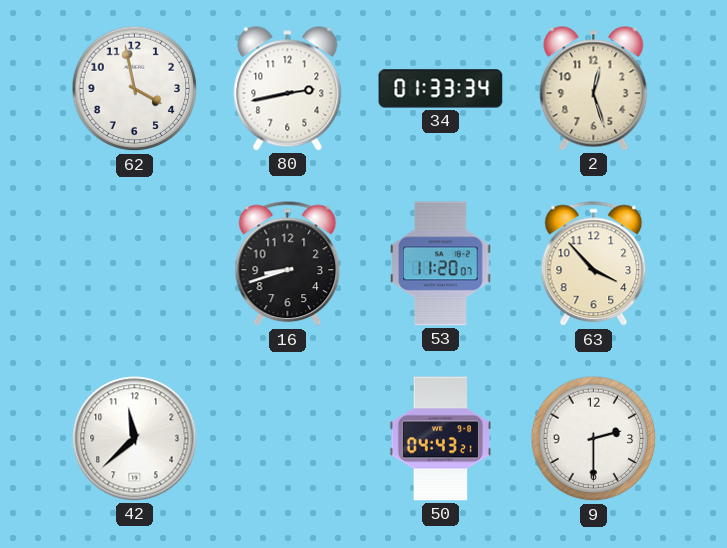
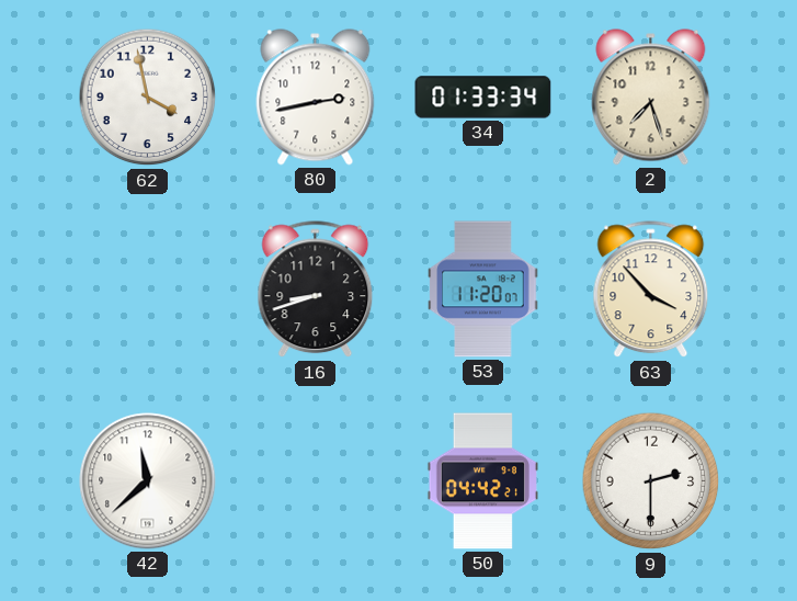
2: 12:27 -> 7:27
50: 04:43 -> 04:42
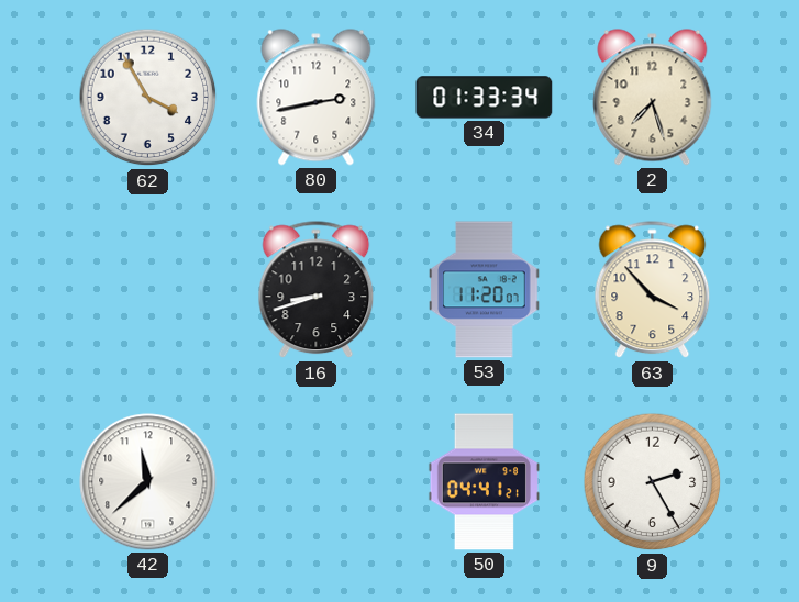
62: 3:58 -> 3:55
50: 04:42 -> 04:41
9: 2:30 -> 2:25
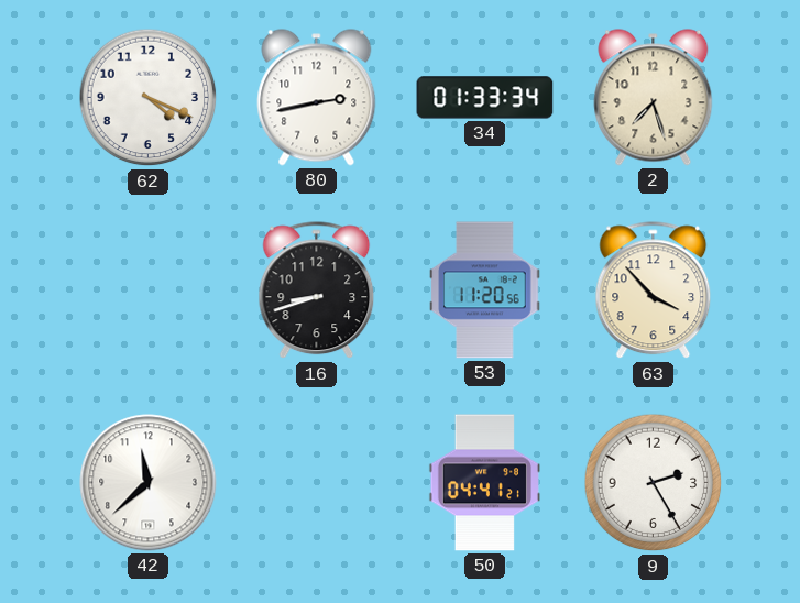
62: 3:55 -> 4:19
53: 11:20:07 -> 11:20:56
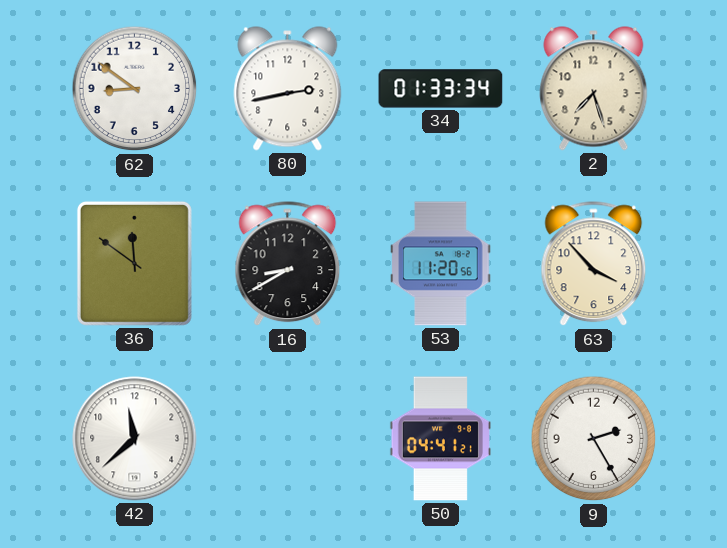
62: 4:19 -> 8:51
36: none -> 11:51
16: 8:42 -> 8:40
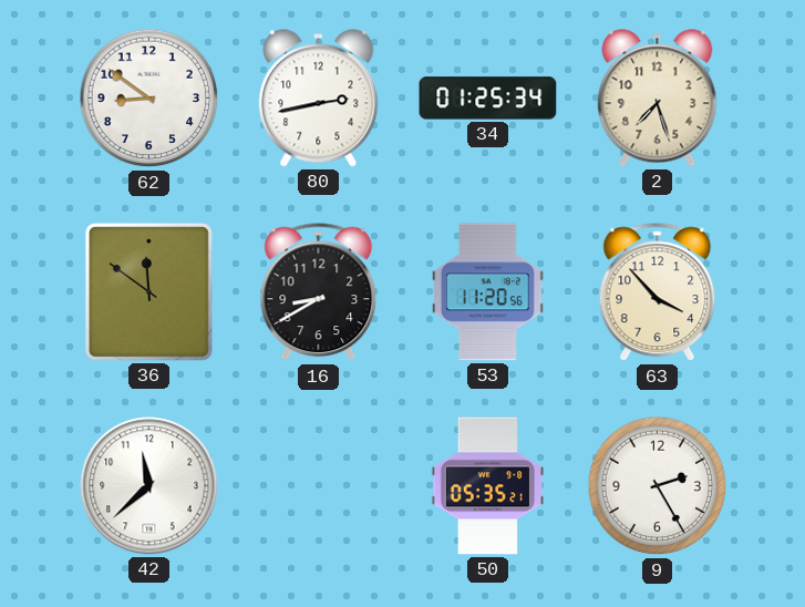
34: 01:33 -> 01:25
50: 04:41 -> 05:35
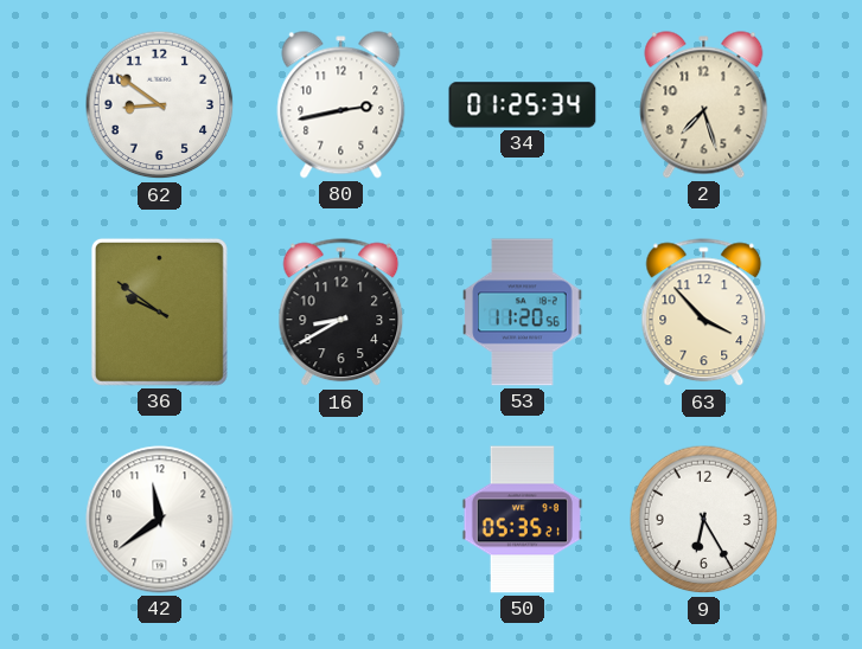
36: 11:51 -> 9:51
42: 11:38 -> 11:39
9: 2:25 -> 6:25
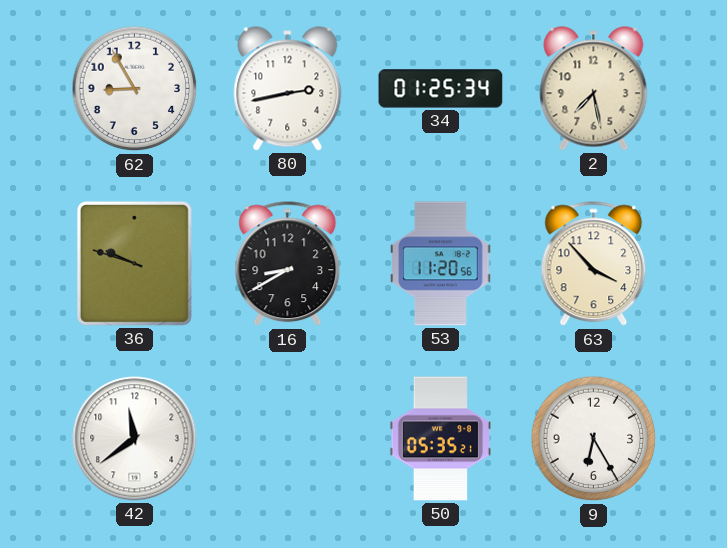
62: 8:51 -> 8:55
2: 7:27 -> 7:28
36: 9:51 -> 9:48
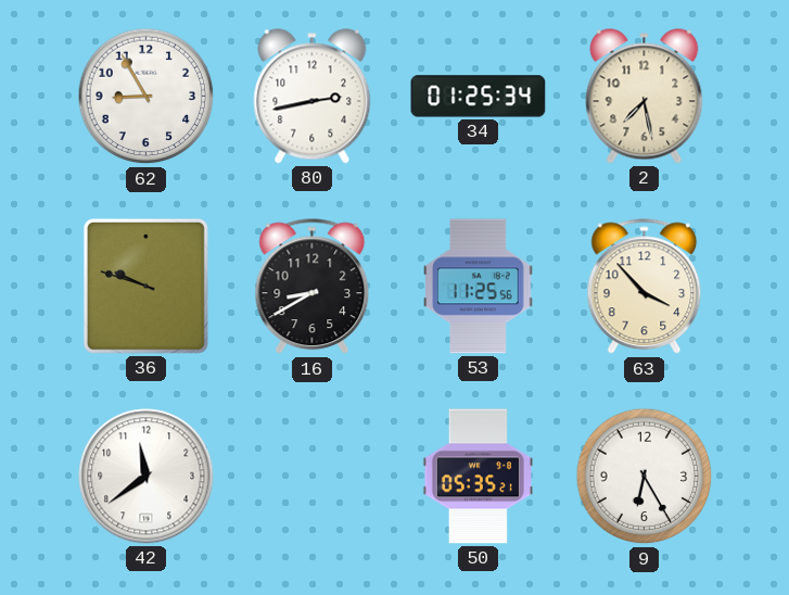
53: 11:20 -> 11:25
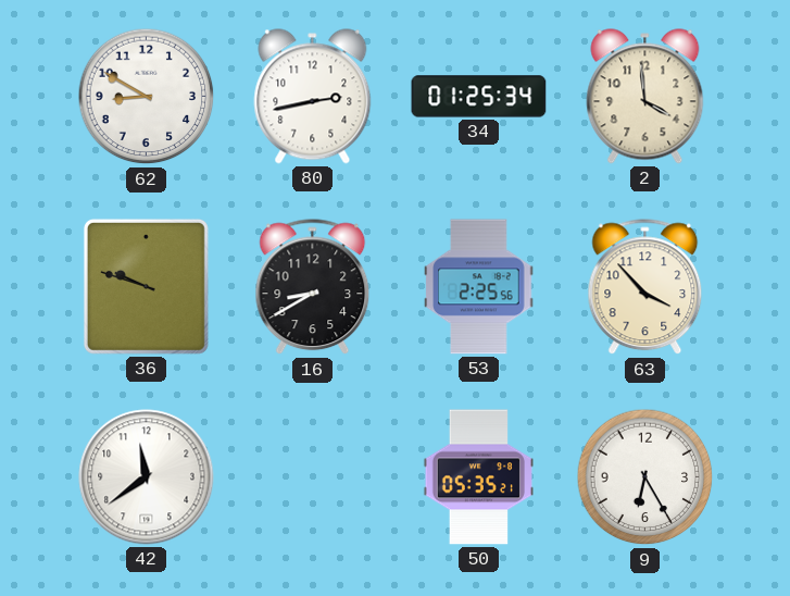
62: 8:55 -> 8:50
2: 7:28 -> 3:59
53: 11:25 -> 2:25
